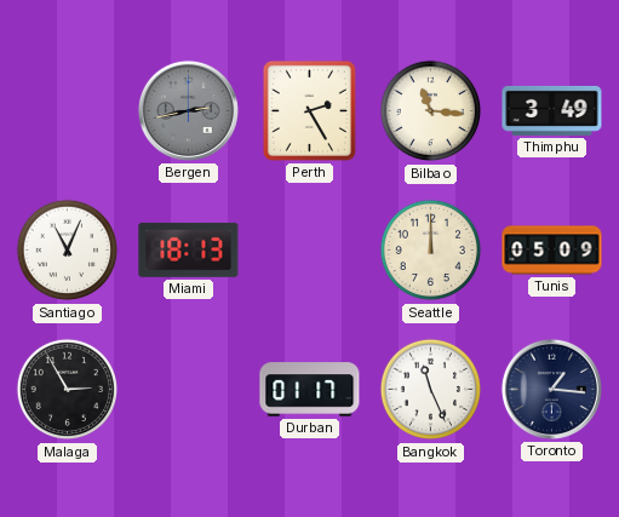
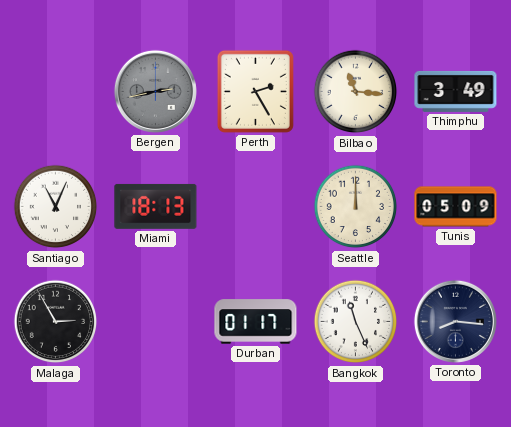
Toronto: 1:16 -> 8:16
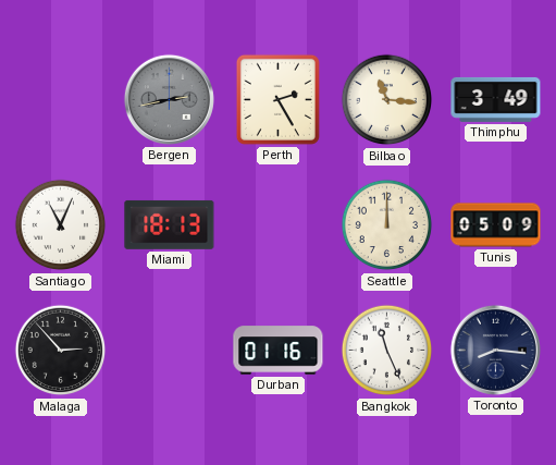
Malaga: 2:55 -> 2:53
Durban: 01:17 -> 01:16
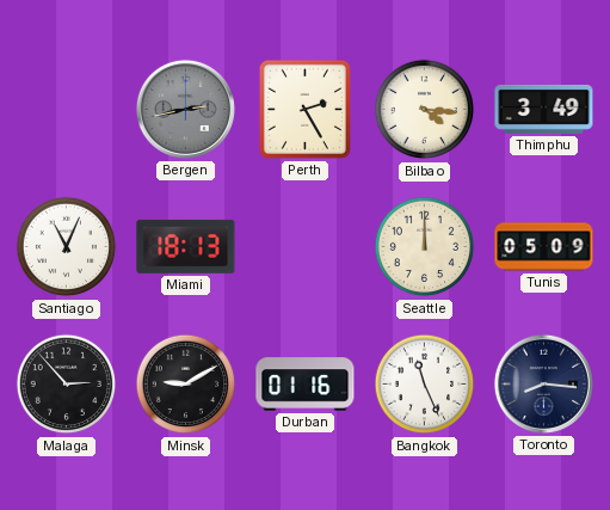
Bilbao: 11:16 -> 4:16
Minsk: none -> 9:10
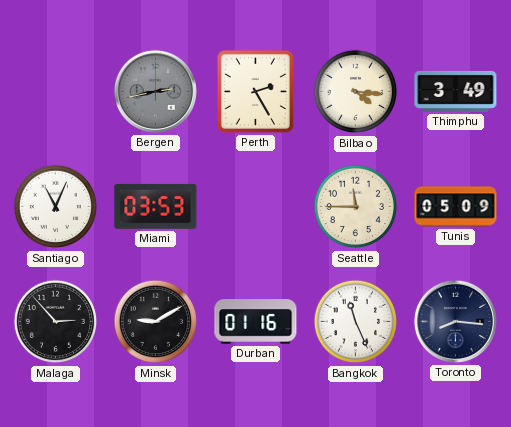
Miami: 18:13 -> 03:53
Seattle: 12:00 -> 11:45
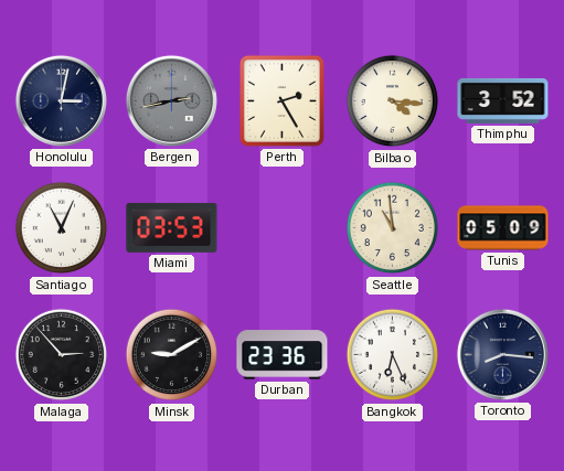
Honolulu: none -> 3:02
Thimphu: 3:49 -> 3:52
Seattle: 11:45 -> 10:59
Durban: 01:16 -> 23:36
Bangkok: 11:26 -> 6:26
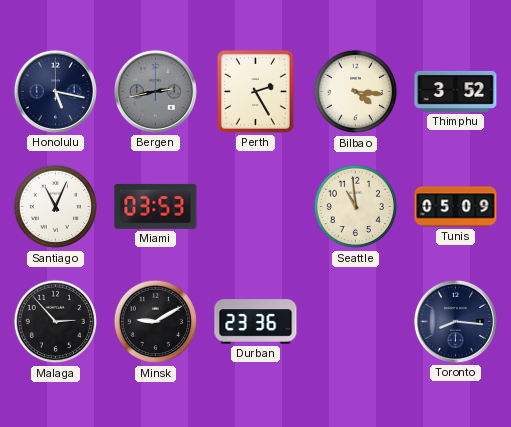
Honolulu: 3:02 -> 5:17
Bangkok: 6:26 -> none
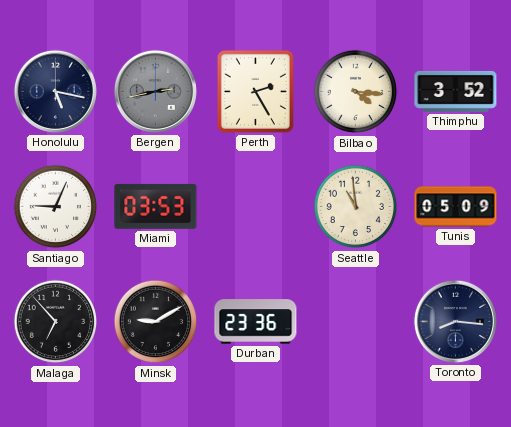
Santiago: 11:04 -> 9:04
Malaga: 2:53 -> 6:53
